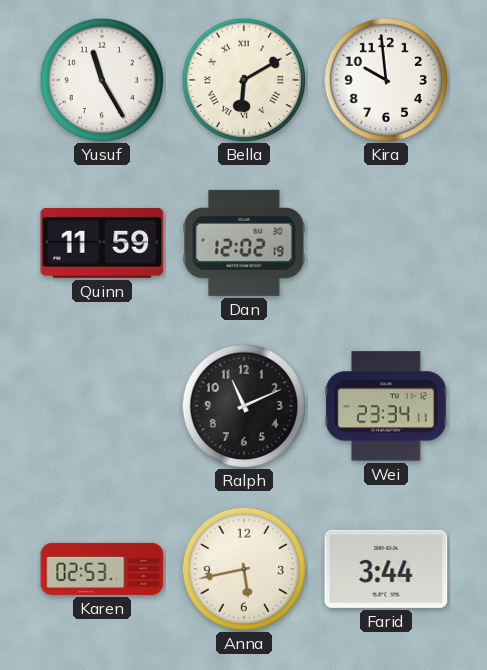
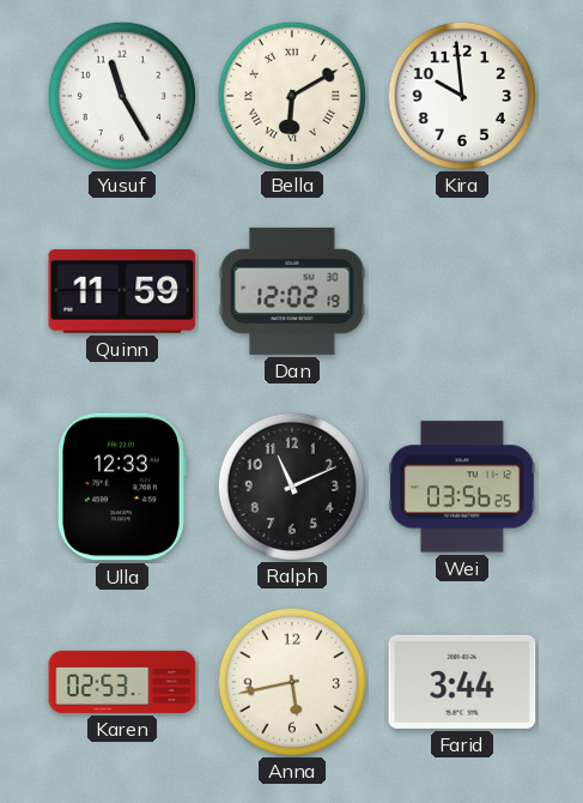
Ulla: none -> 12:33
Wei: 23:34 -> 03:56
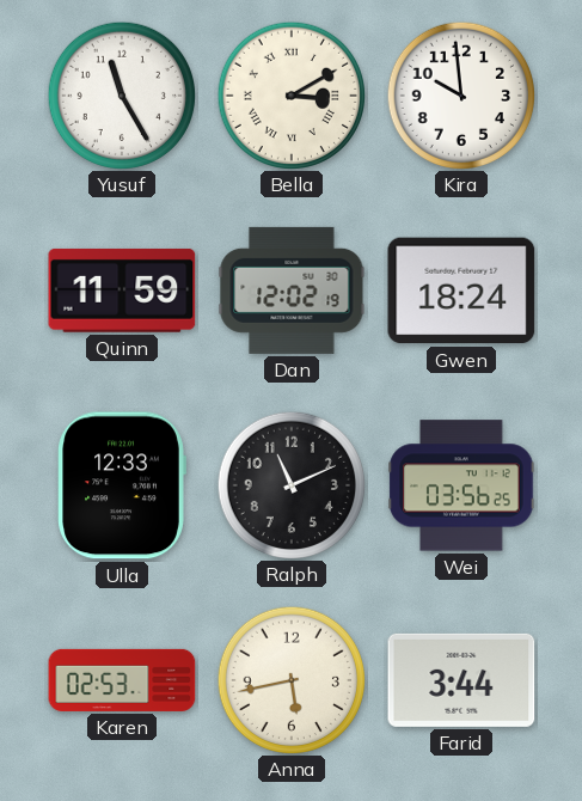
Bella: 6:10 -> 3:10
Gwen: none -> 18:24
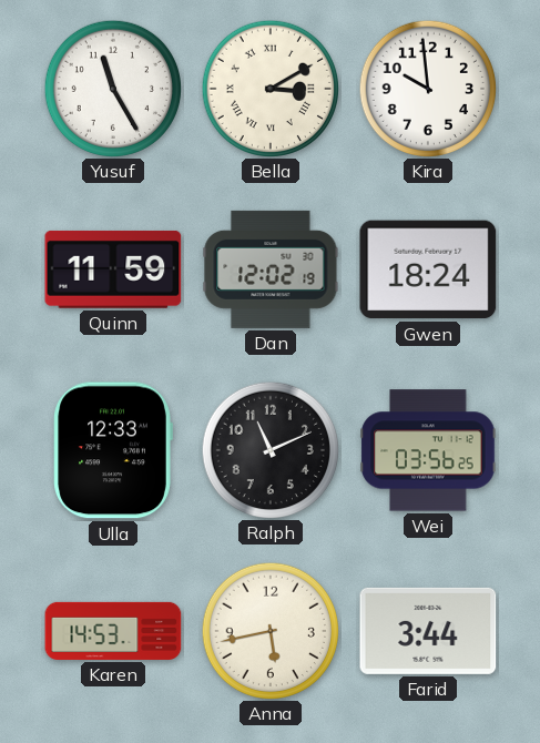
Karen: 02:53 -> 14:53
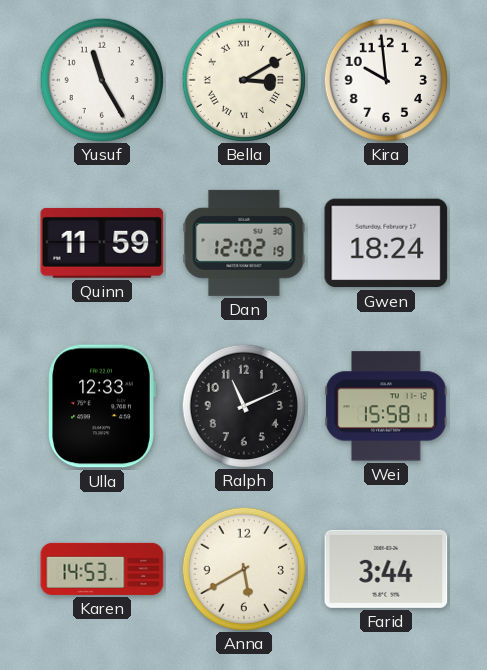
Wei: 03:56 -> 15:58
Anna: 5:43 -> 5:40
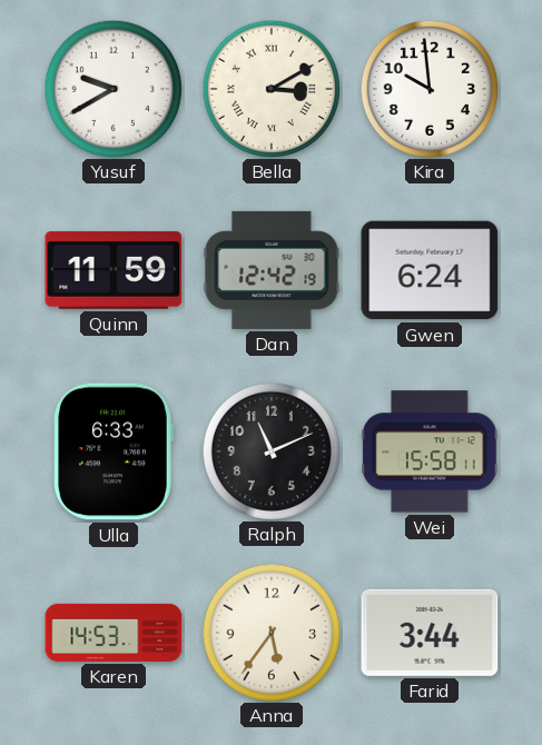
Yusuf: 11:25 -> 9:40
Dan: 12:02 -> 12:42
Gwen: 18:24 -> 6:24
Ulla: 12:33 -> 6:33
Anna: 5:40 -> 5:36
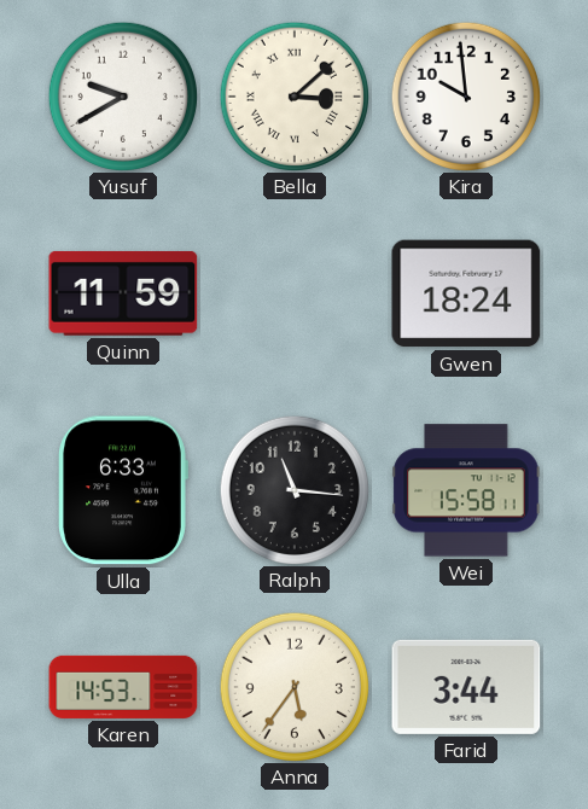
Bella: 3:10 -> 3:08
Dan: 12:42 -> none
Gwen: 6:24 -> 18:24
Ralph: 11:11 -> 11:16
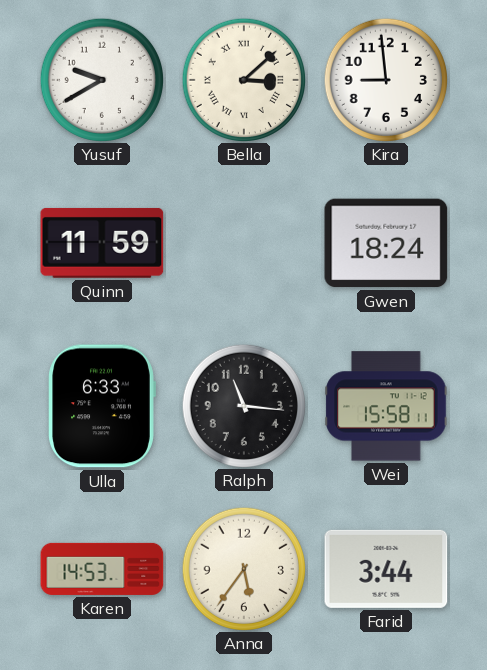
Kira: 9:59 -> 8:59
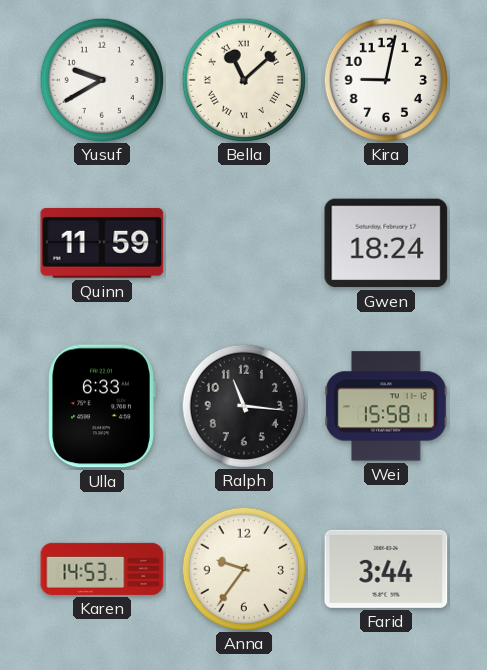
Bella: 3:08 -> 11:08
Kira: 8:59 -> 9:02
Anna: 5:36 -> 9:36
